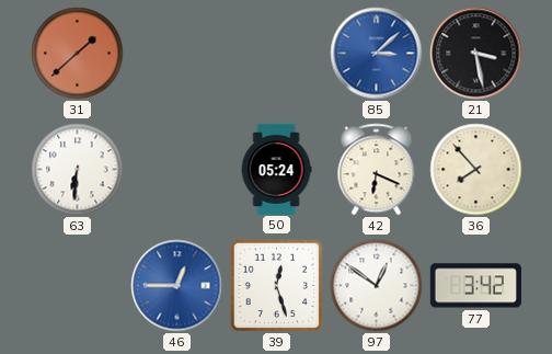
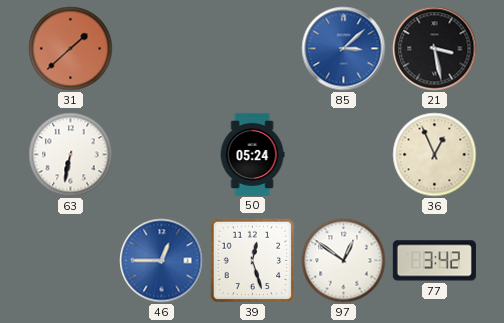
63: 6:31 -> 6:32
42: 6:19 -> none
36: 7:53 -> 12:56
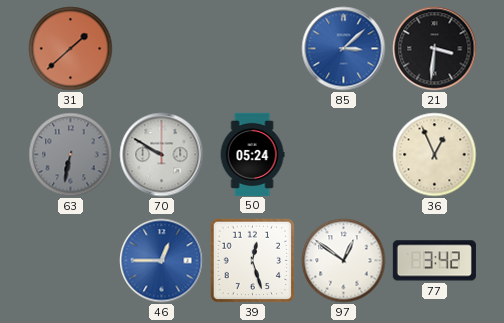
21: 3:28 -> 3:31
63 dial: white -> grey
70: none -> 9:50
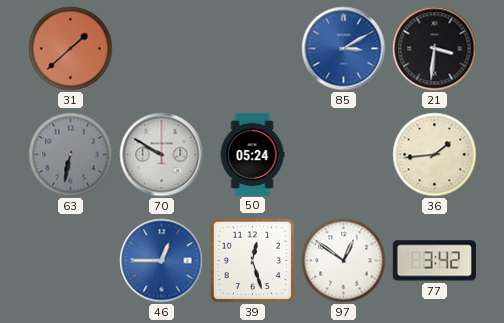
85: 3:08 -> 3:10
36: 12:56 -> 1:44
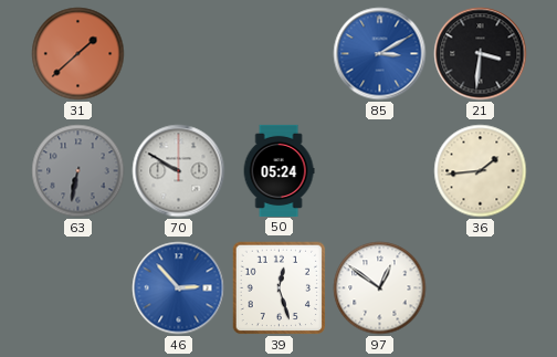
46: 12:45 -> 2:53
77: 3:42 -> none
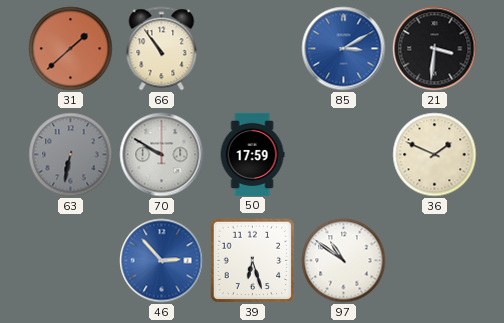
66: none -> 10:54
50: 05:24 -> 17:59
36: 1:44 -> 1:49
39: 12:27 -> 6:27
97: 12:51 -> 10:51
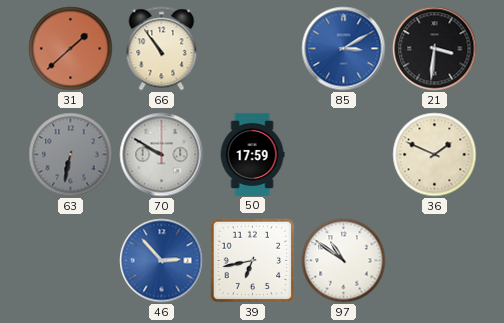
39: 6:27 -> 6:43
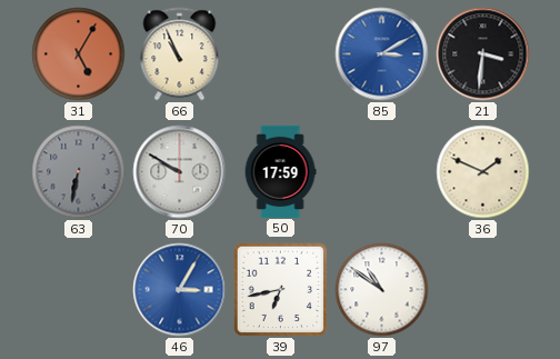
31: 1:38 -> 5:05
66: 10:54 -> 10:56
46: 2:53 -> 3:05
